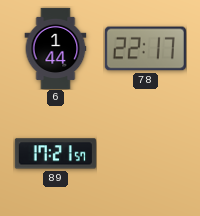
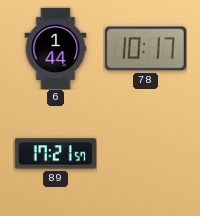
78: 22:17 -> 10:17
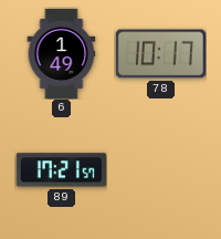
6: 1:44 -> 1:49
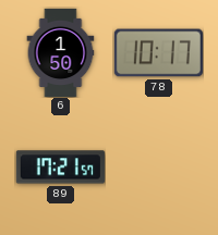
6: 1:49 -> 1:50
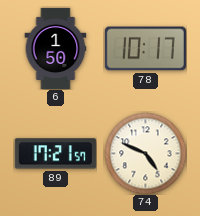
74: none -> 4:49
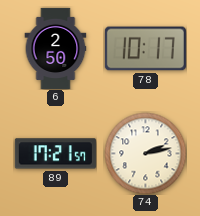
6: 1:50 -> 2:50
74: 4:49 -> 2:13
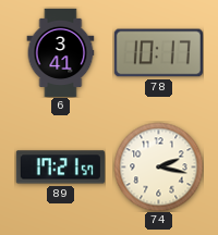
6: 2:50 -> 3:41
74: 2:13 -> 2:17
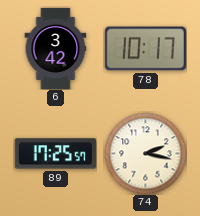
6: 3:41 -> 3:42
89: 17:21 -> 17:25
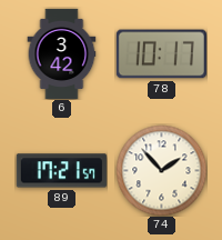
89: 17:25 -> 17:21
74: 2:17 -> 1:53
